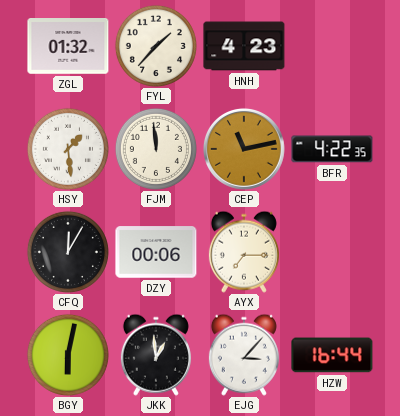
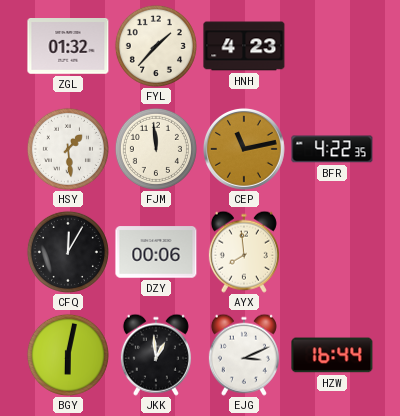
AYX: 7:15 -> 7:59
EJG: 3:07 -> 3:11
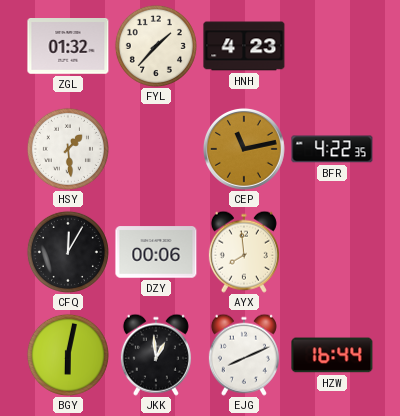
FJM: 11:59 -> none
EJG: 3:11 -> 8:11
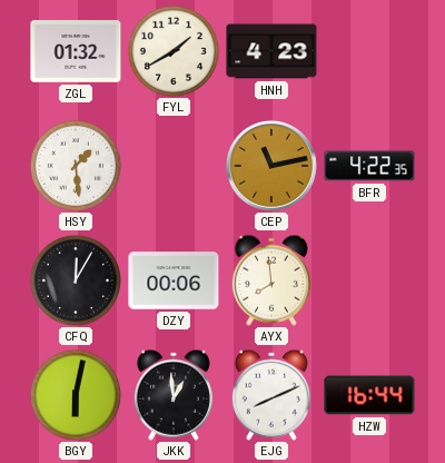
FYL: 1:37 -> 1:40
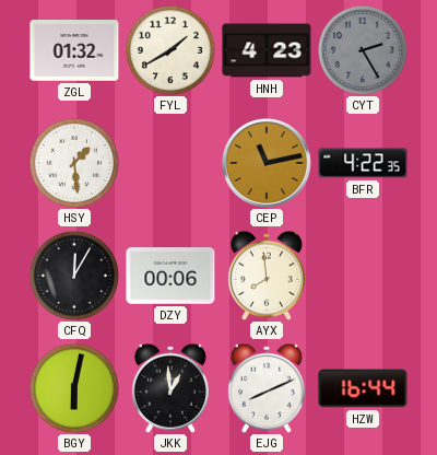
CYT: none -> 2:25
